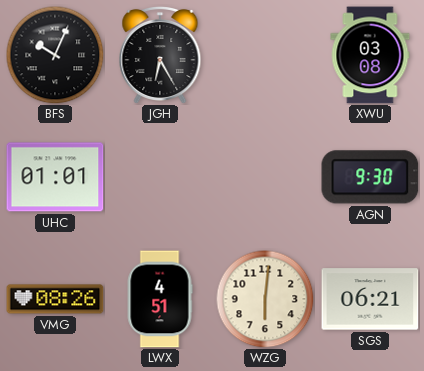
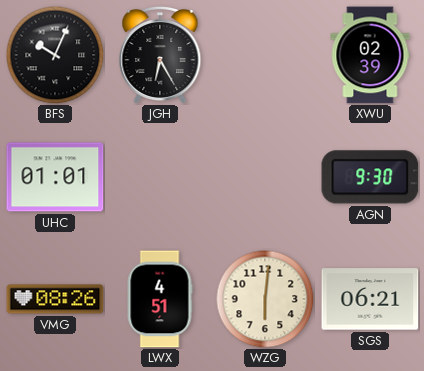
XWU: 03:08 -> 02:39
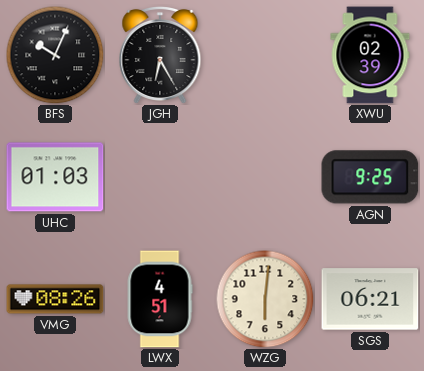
UHC: 01:01 -> 01:03
AGN: 9:30 -> 9:25
